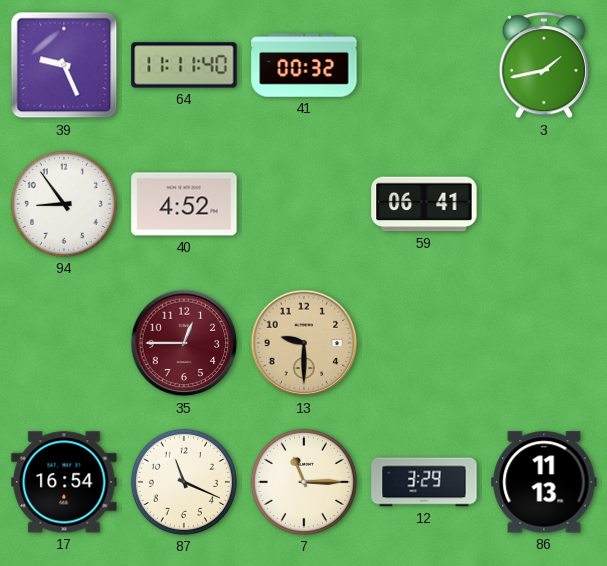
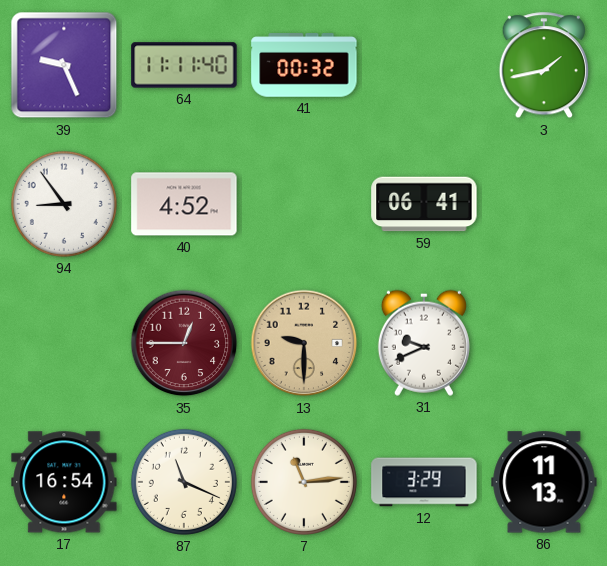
31: none -> 9:41
7: 11:15 -> 11:14
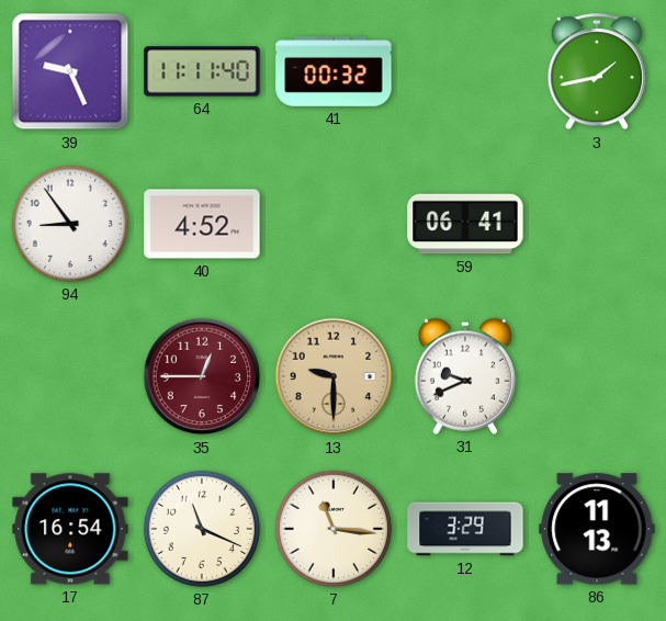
7: 11:14 -> 11:16
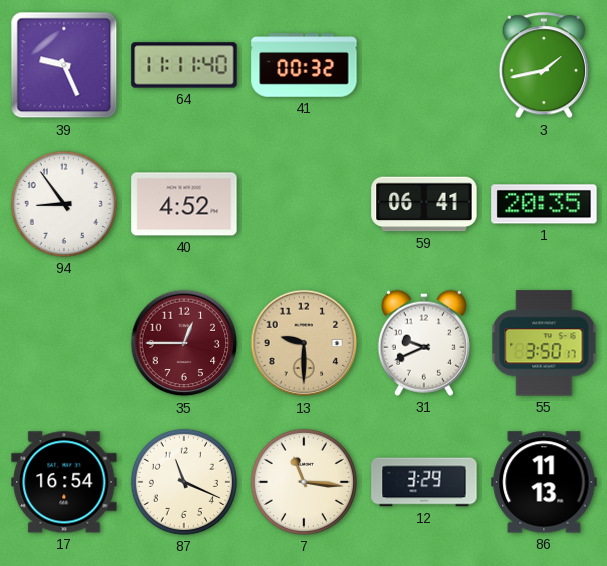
1: none -> 20:35
55: none -> 3:50
